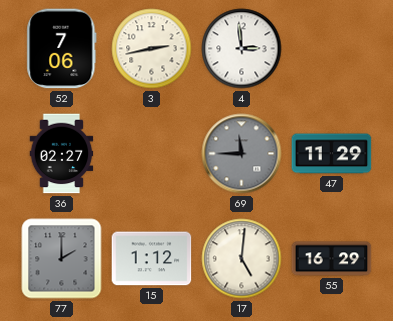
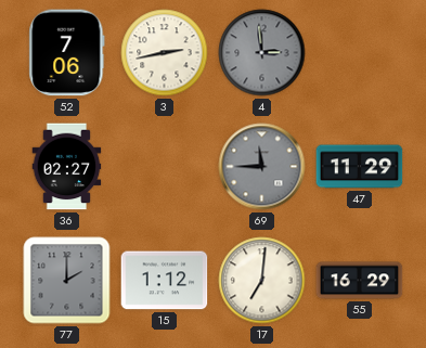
4 dial: white -> grey
17: 5:01 -> 7:01
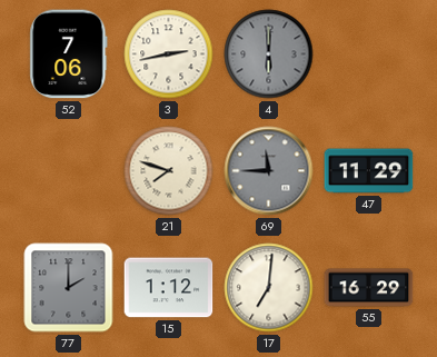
4: 2:59 -> 6:00
36: 02:27 -> none
21: none -> 7:48
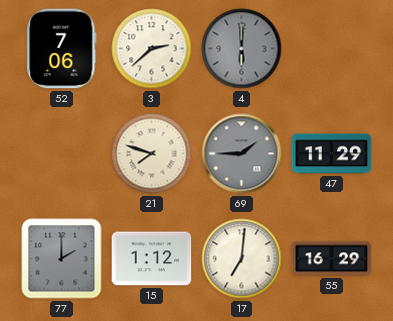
3: 2:43 -> 2:38
69: 11:45 -> 1:45
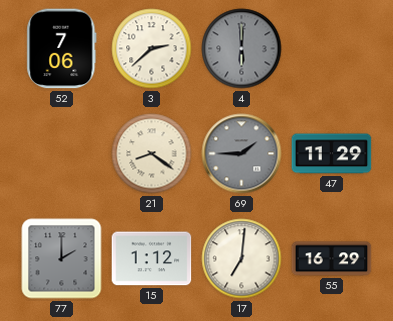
21: 7:48 -> 8:21
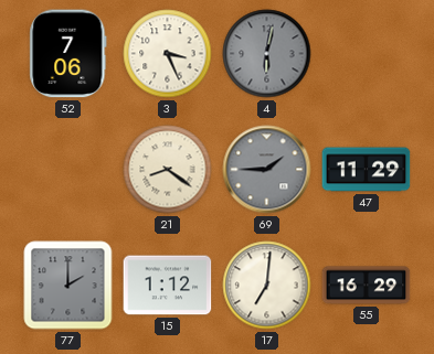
3: 2:38 -> 3:26
4: 6:00 -> 6:02
